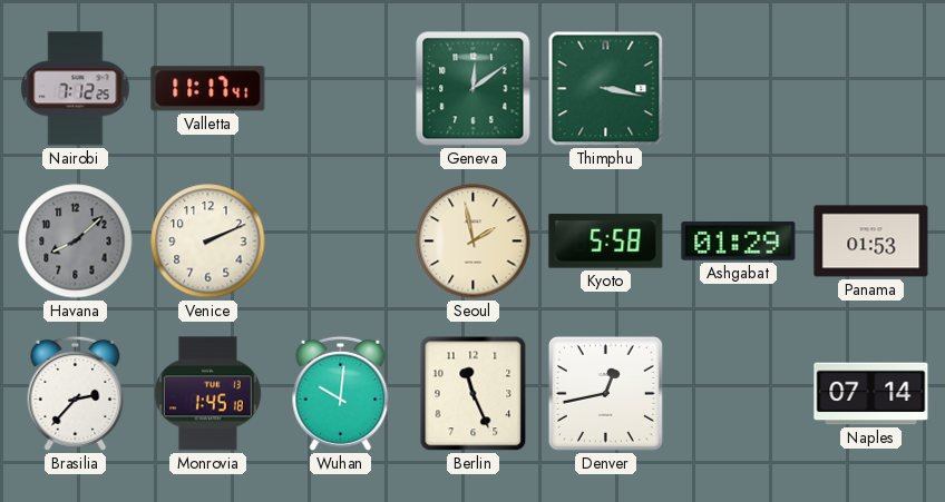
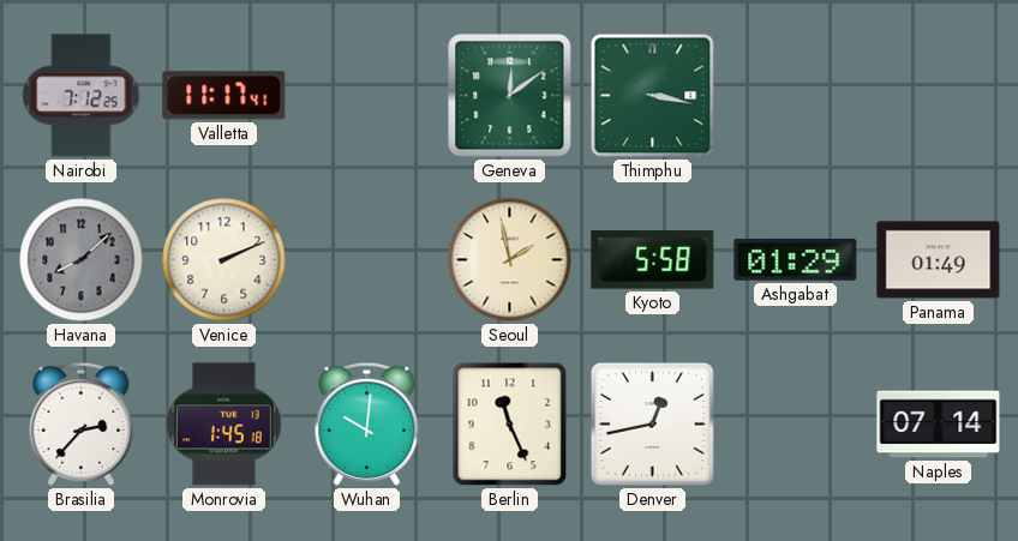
Panama: 01:53 -> 01:49
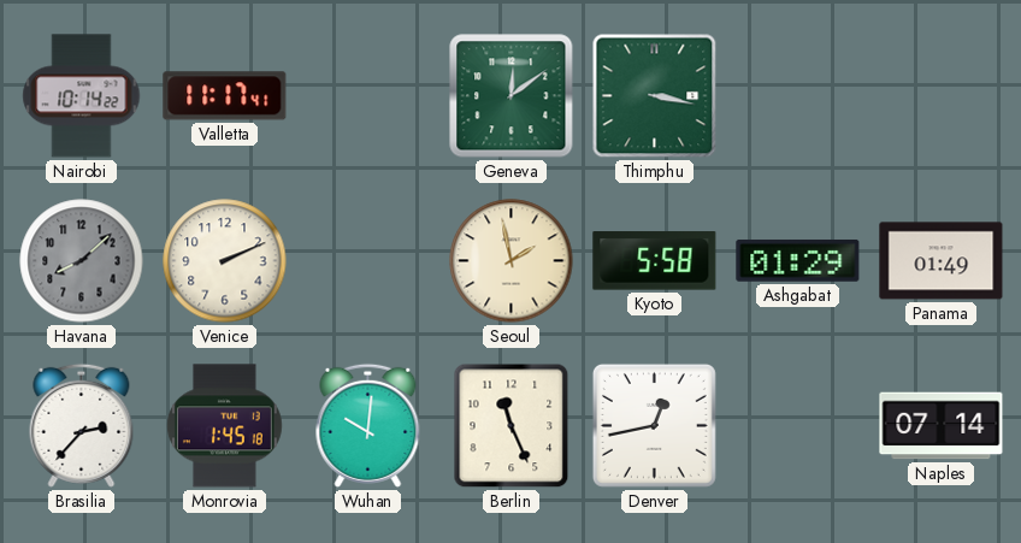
Nairobi: 7:12 -> 10:14
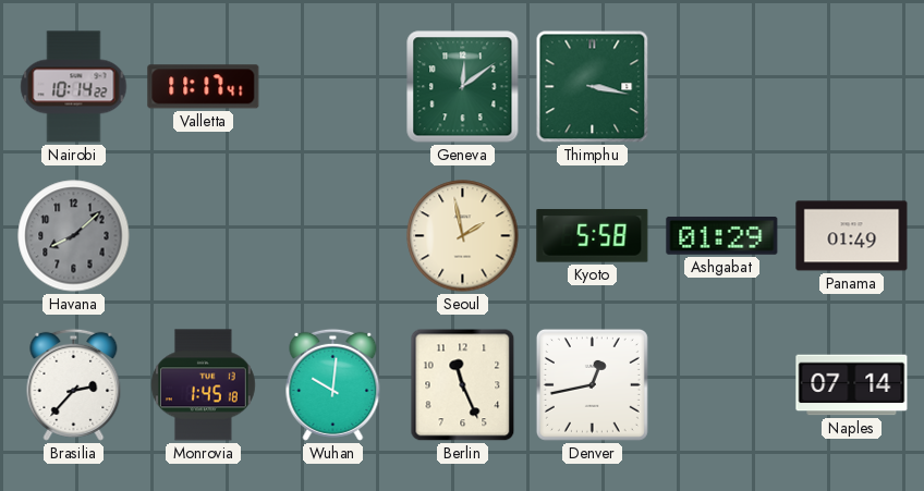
Venice: 2:11 -> none
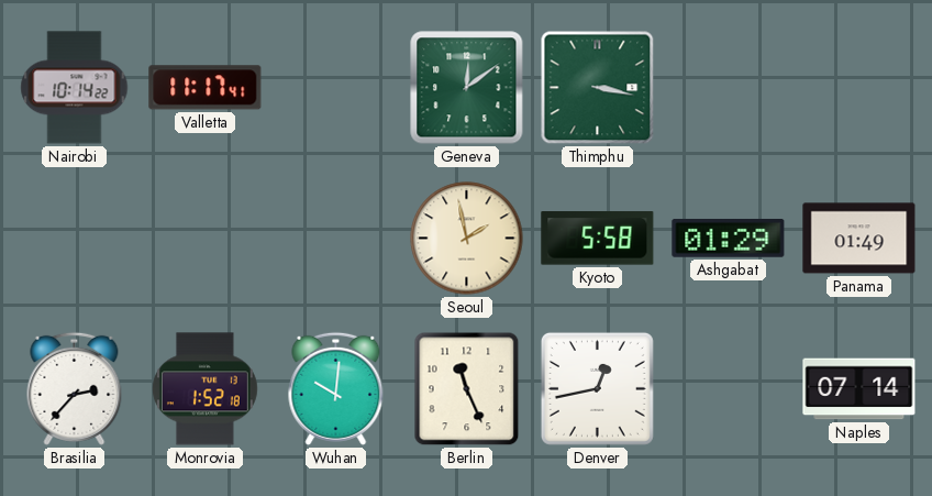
Havana: 8:08 -> none
Monrovia: 1:45 -> 1:52
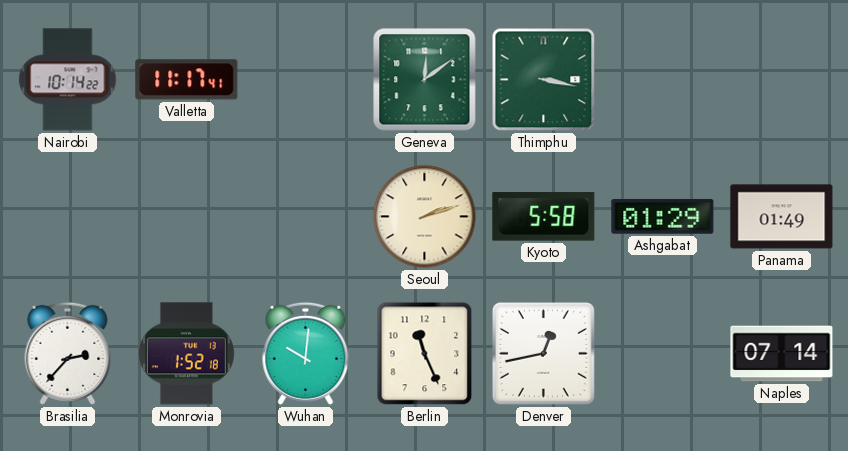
Seoul: 1:58 -> 2:12
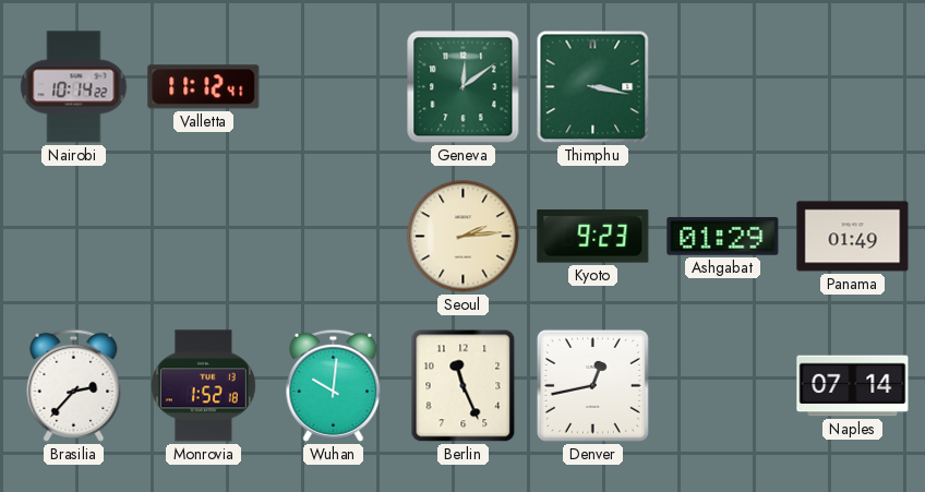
Valletta: 11:17 -> 11:12
Seoul: 2:12 -> 2:14
Kyoto: 5:58 -> 9:23
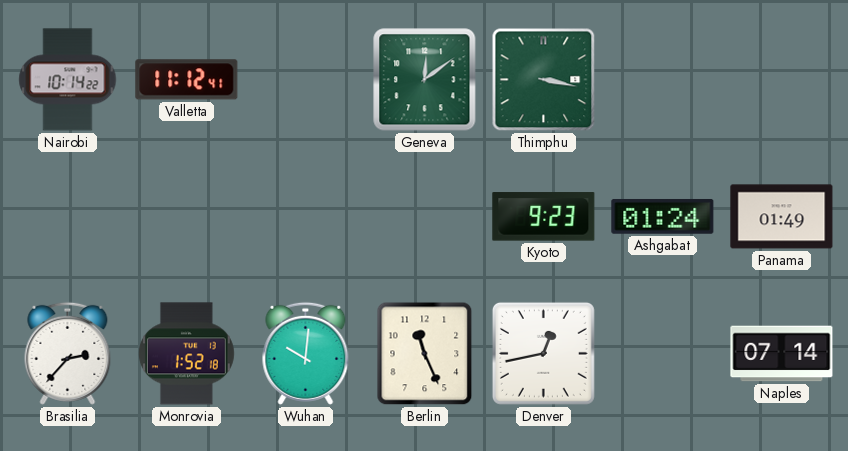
Seoul: 2:14 -> none
Ashgabat: 01:29 -> 01:24
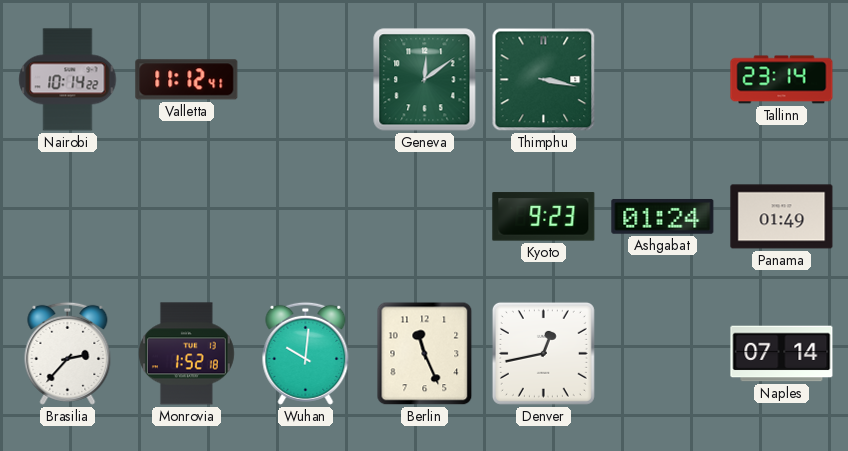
Tallinn: none -> 23:14
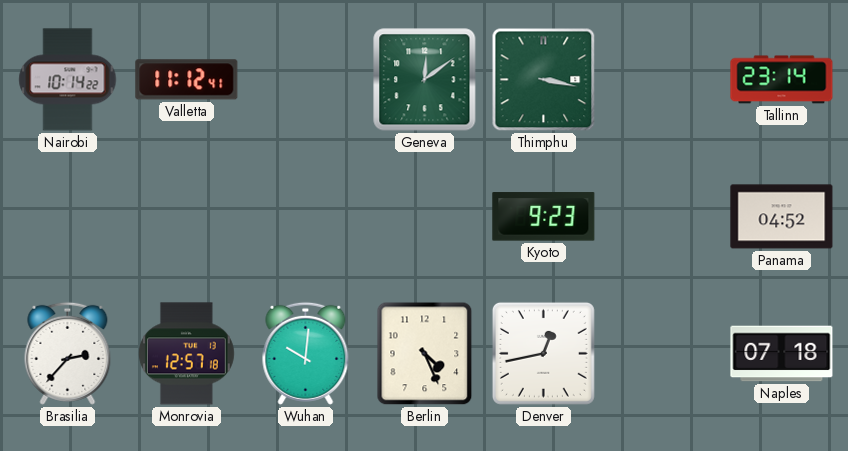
Ashgabat: 01:24 -> none
Panama: 01:49 -> 04:52
Monrovia: 1:52 -> 12:57
Berlin: 11:26 -> 4:26
Naples: 07:14 -> 07:18
